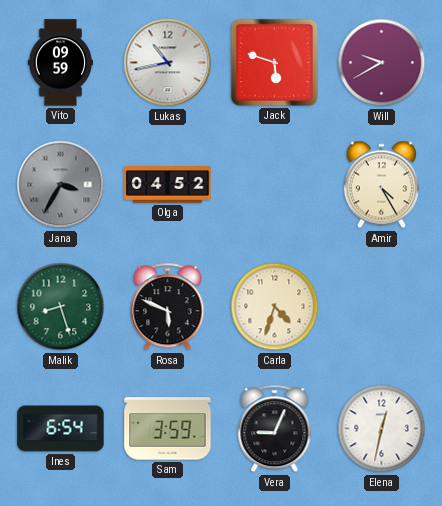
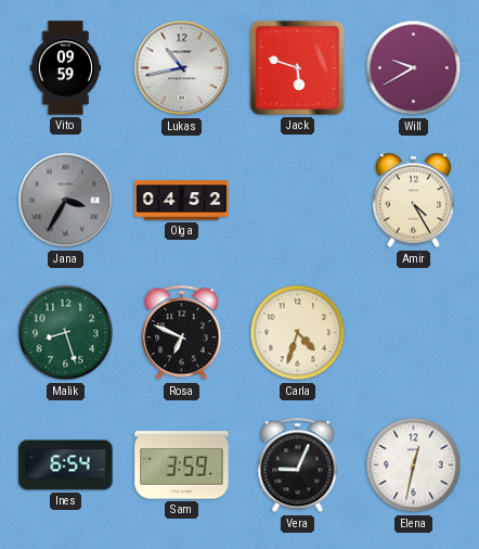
Rosa: 5:49 -> 6:49
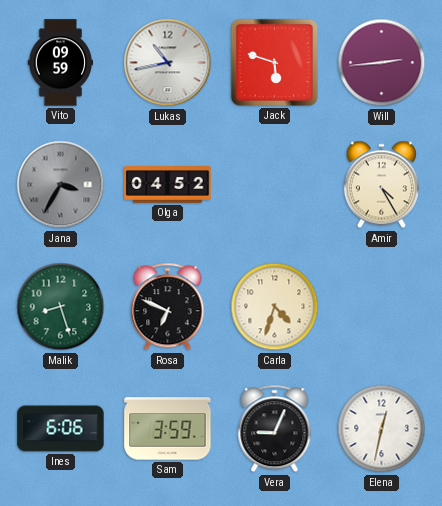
Will: 9:40 -> 2:44
Ines: 6:54 -> 6:06
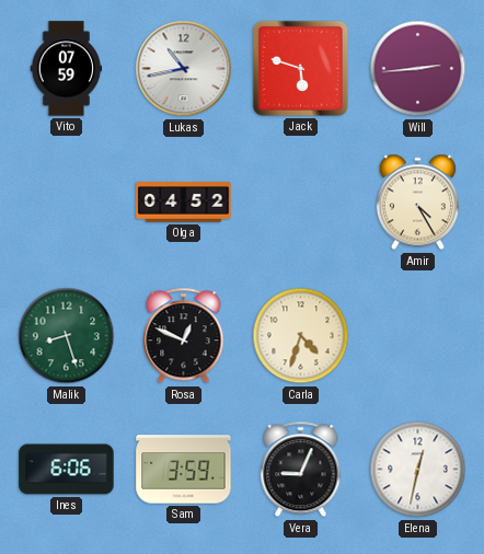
Vito: 09:59 -> 07:59
Jana: 3:35 -> none
Rosa: 6:49 -> 12:49
